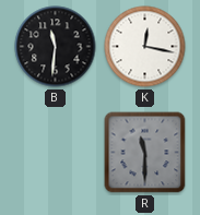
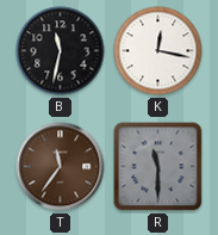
B: 11:31 -> 11:32
T: none -> 11:36
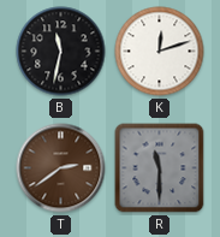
K: 12:17 -> 12:12
T: 11:36 -> 2:39
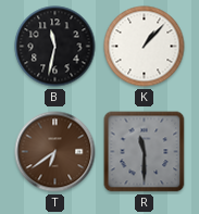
K: 12:12 -> 1:07
T: 2:39 -> 6:39
